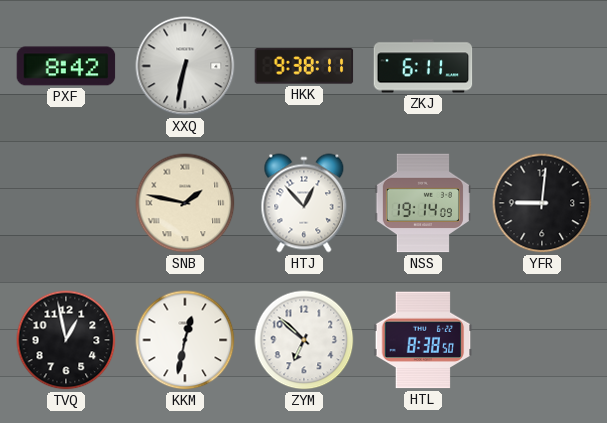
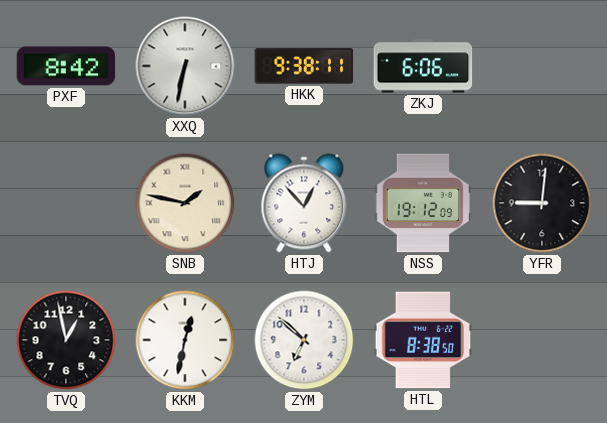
ZKJ: 6:11 -> 6:06
NSS: 19:14 -> 19:12
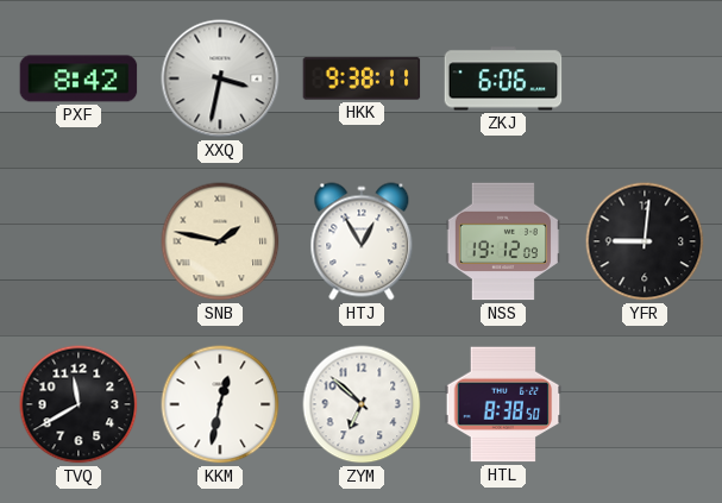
XXQ: 6:32 -> 3:32
HTJ: 12:53 -> 12:55
TVQ: 12:58 -> 11:40
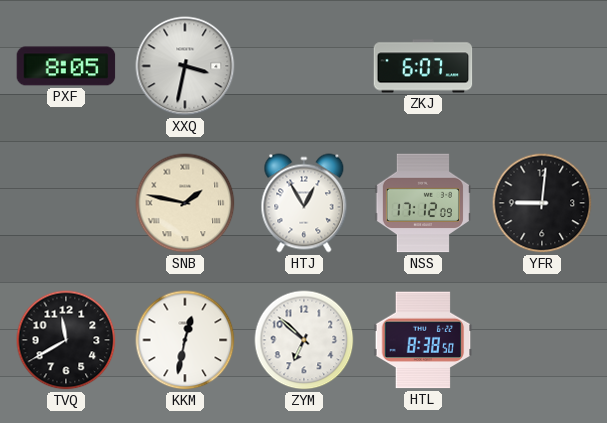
PXF: 8:42 -> 8:05
HKK: 9:38 -> none
ZKJ: 6:06 -> 6:07
NSS: 19:12 -> 17:12
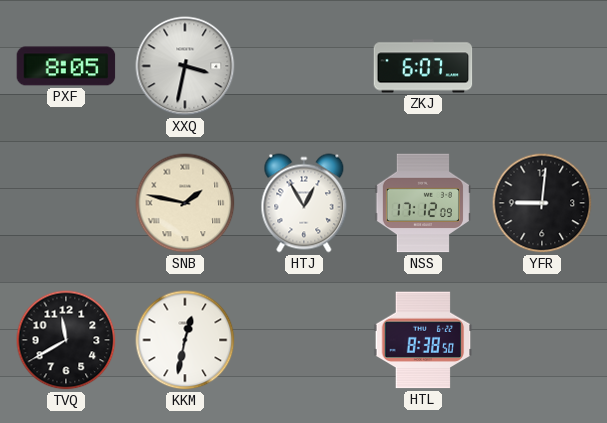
ZYM: 6:52 -> none
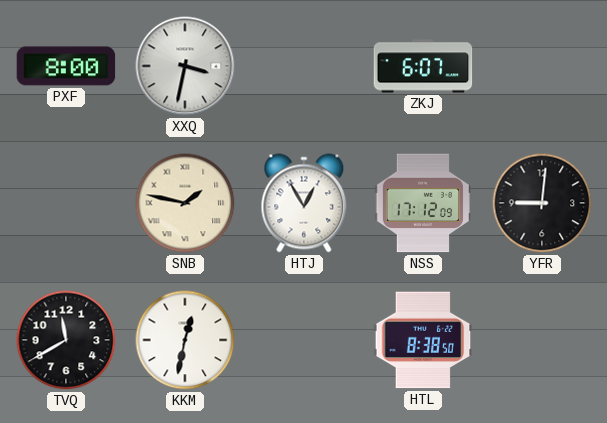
PXF: 8:05 -> 8:00
